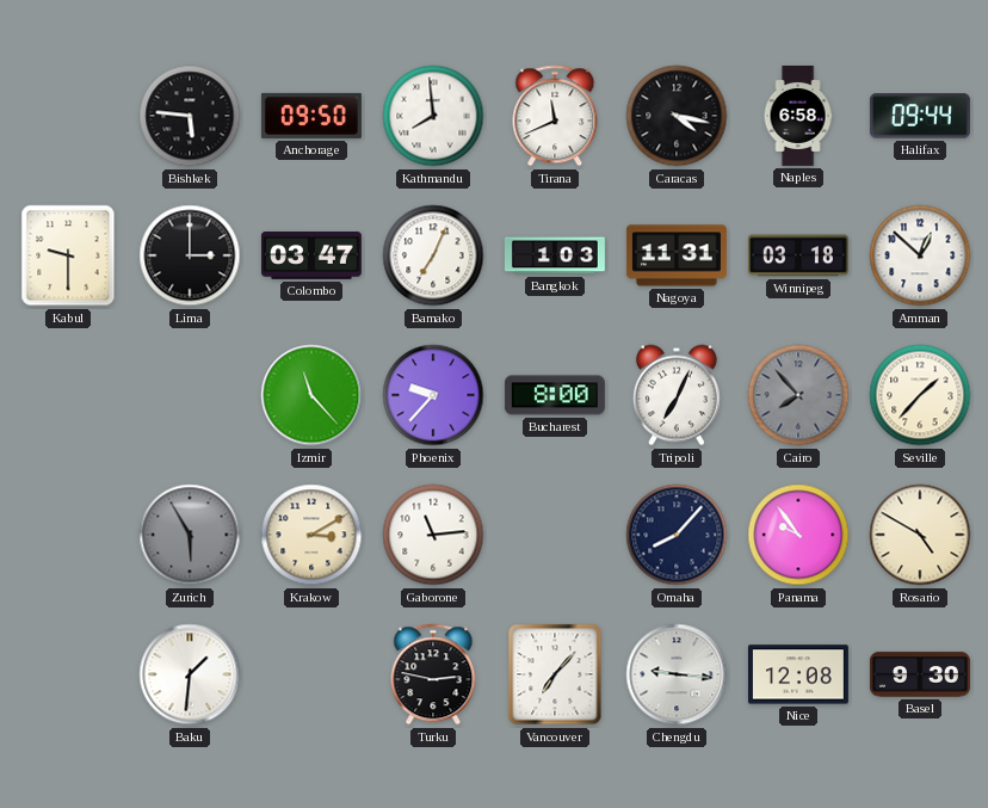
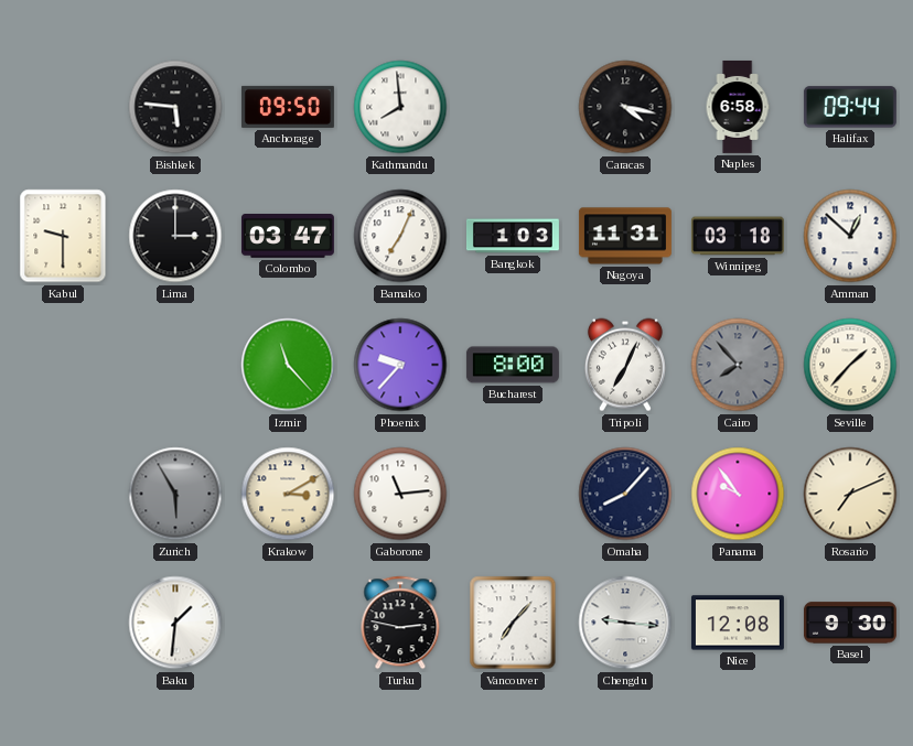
Tirana: 11:41 -> none
Rosario: 4:50 -> 7:11
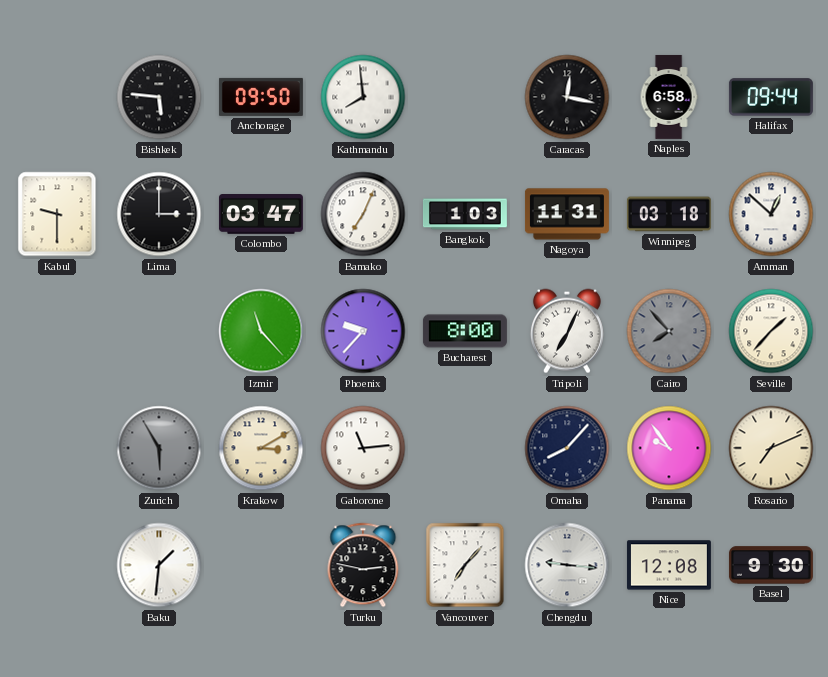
Caracas: 4:17 -> 12:17
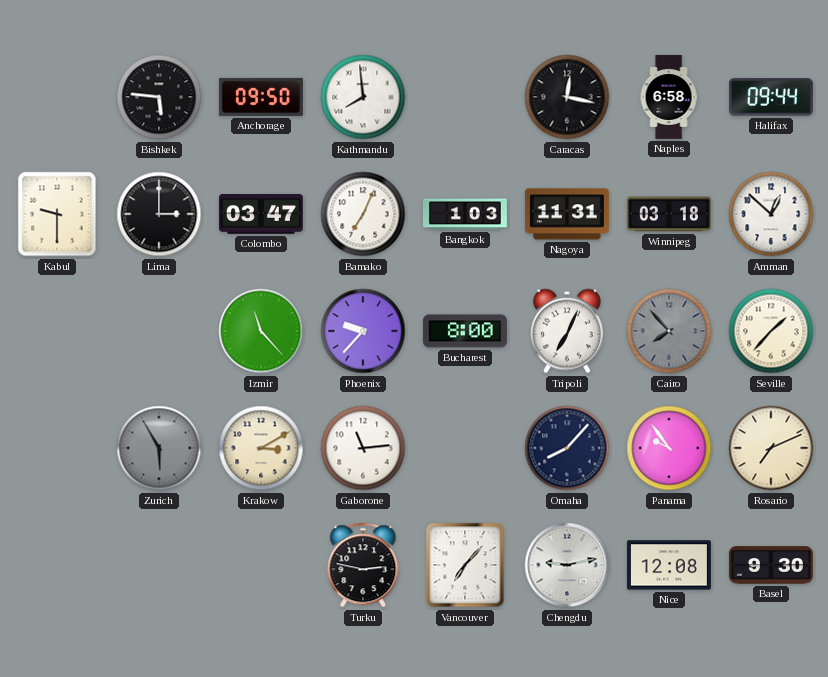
Baku: 1:31 -> none
Chengdu: 9:16 -> 9:13
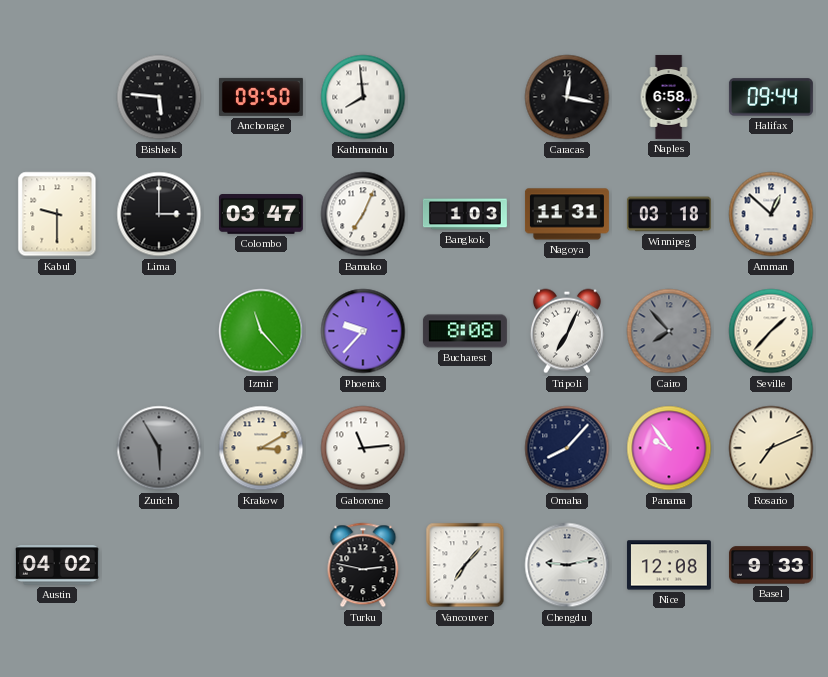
Bucharest: 8:00 -> 8:08
Austin: none -> 04:02
Basel: 9:30 -> 9:33
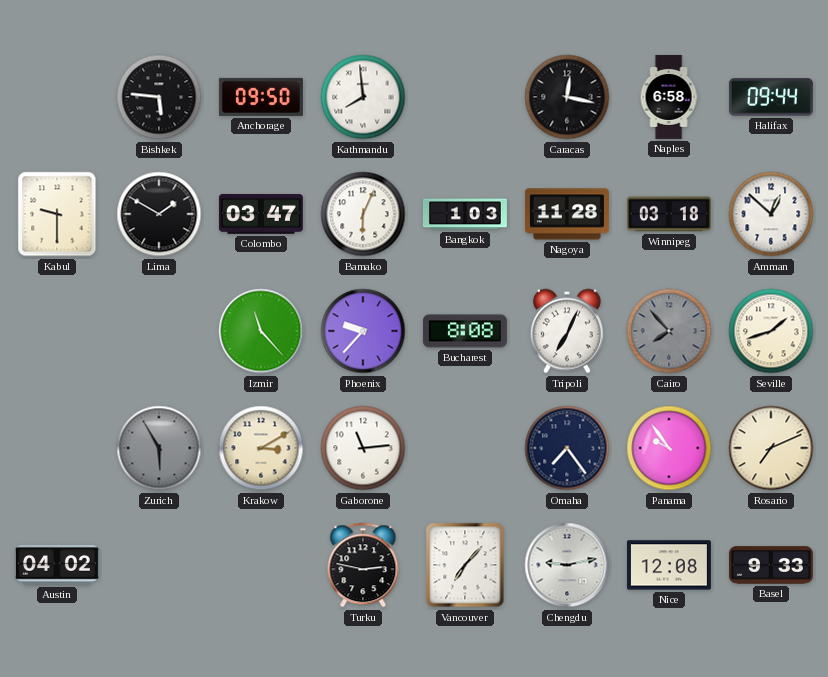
Lima: 3:00 -> 1:50
Bamako: 7:04 -> 6:04
Nagoya: 11:31 -> 11:28
Seville: 1:37 -> 1:42
Omaha: 8:07 -> 7:24
